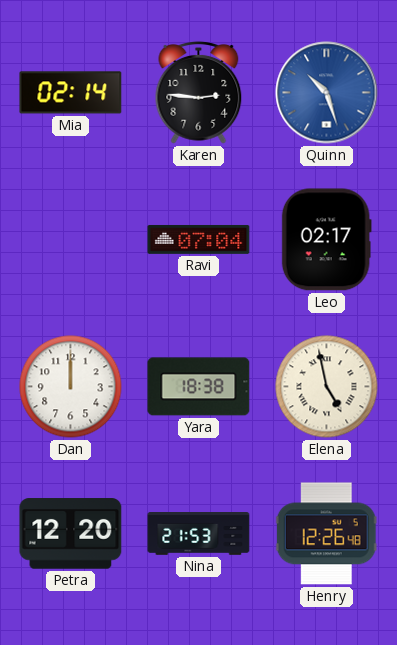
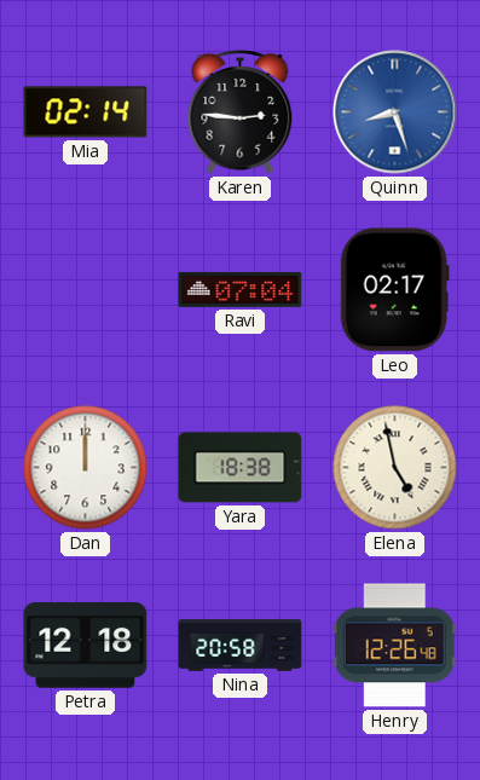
Quinn: 10:27 -> 8:27
Petra: 12:20 -> 12:18
Nina: 21:53 -> 20:58
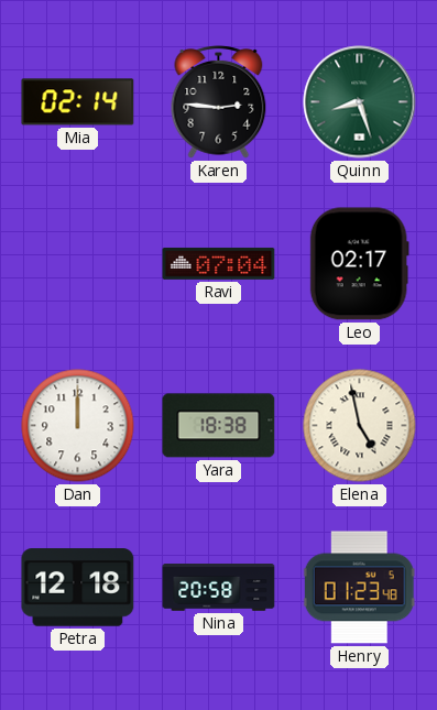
Quinn dial: blue -> green
Henry: 12:26 -> 01:23
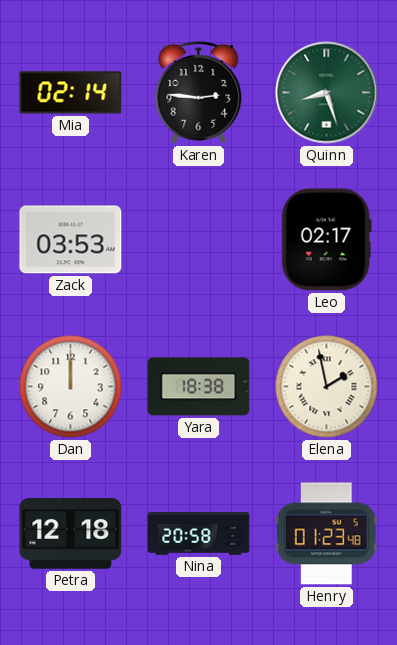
Zack: none -> 03:53
Ravi: 07:04 -> none
Elena: 4:58 -> 1:58
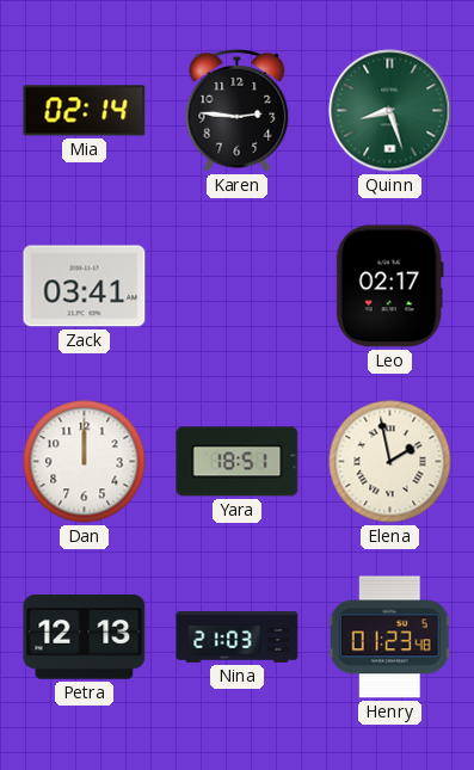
Zack: 03:53 -> 03:41
Yara: 18:38 -> 18:51
Petra: 12:18 -> 12:13
Nina: 20:58 -> 21:03
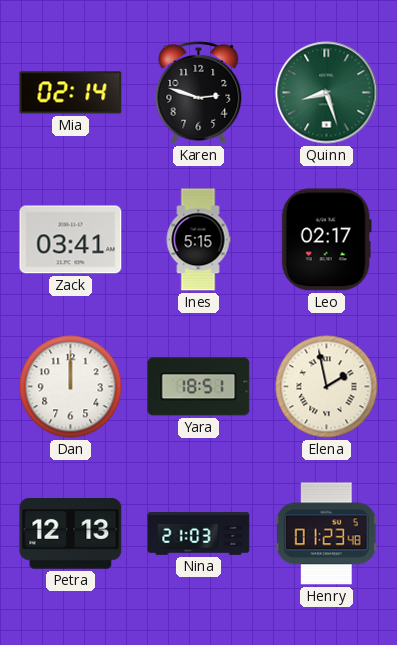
Karen: 2:46 -> 2:48
Ines: none -> 5:15
